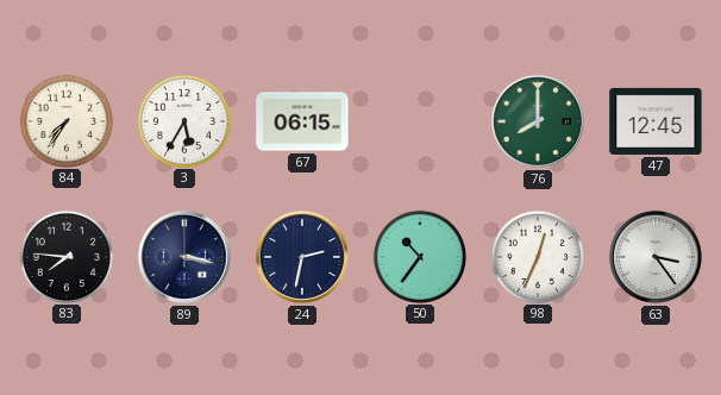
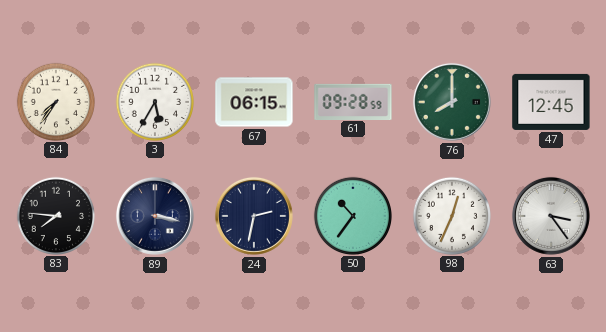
61: none -> 09:28
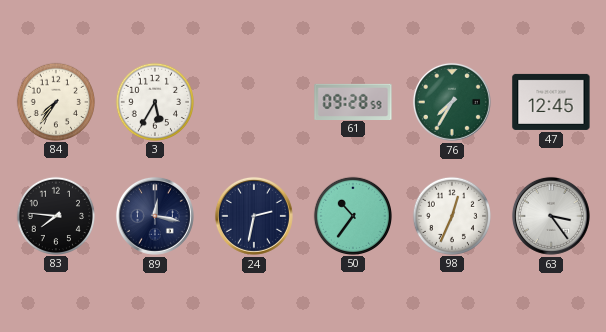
67: 06:15 -> none
76: 8:00 -> 7:35
89: 3:17 -> 12:17
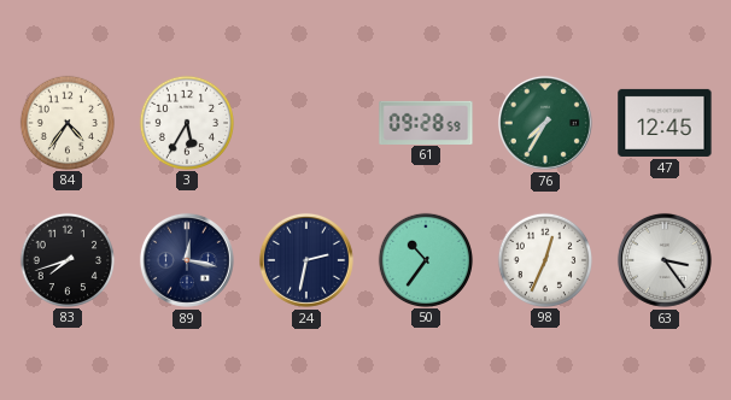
84: 7:36 -> 4:36
83: 7:46 -> 7:42
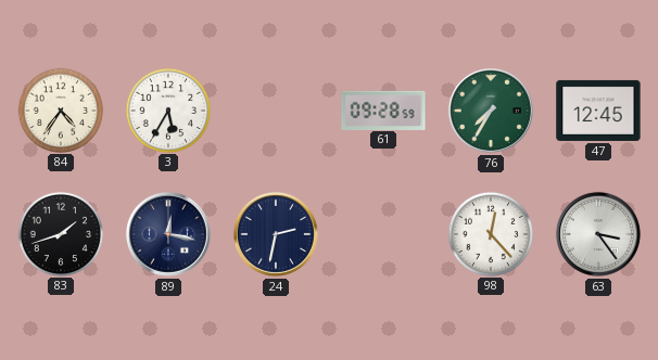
83: 7:42 -> 1:42
50: 10:36 -> none
98: 12:34 -> 12:23
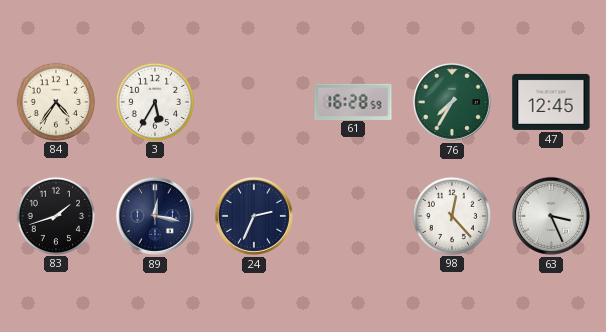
61: 09:28 -> 16:28
24: 2:32 -> 2:34
63: 3:24 -> 3:26
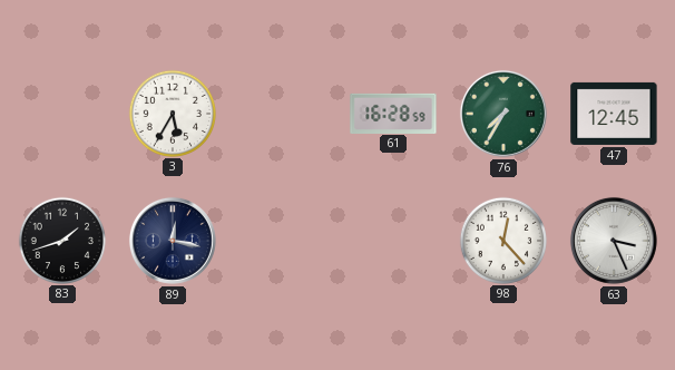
84: 4:36 -> none
24: 2:34 -> none
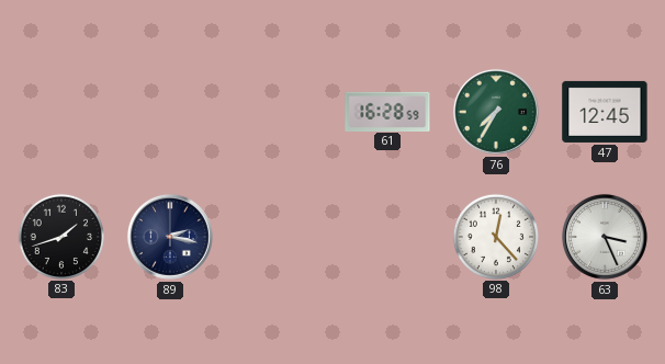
3: 5:35 -> none
89: 12:17 -> 2:17
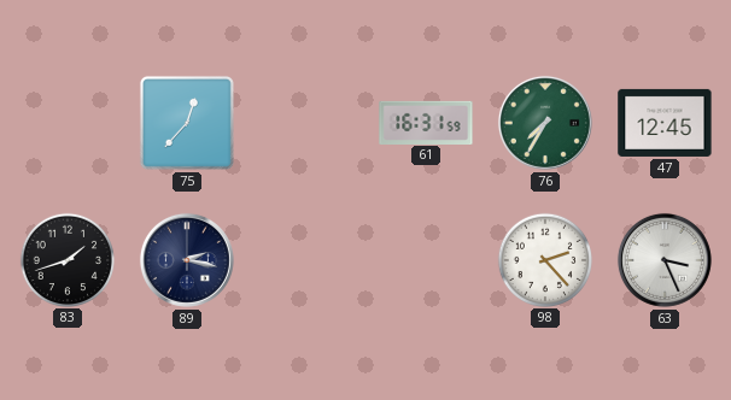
75: none -> 12:37
61: 16:28 -> 16:31
98: 12:23 -> 2:23
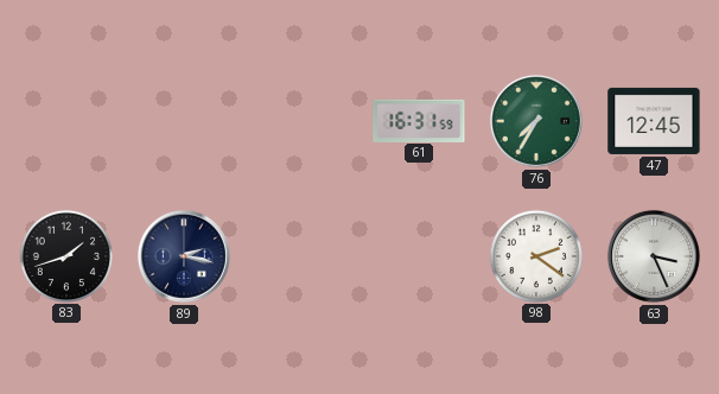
75: 12:37 -> none
98: 2:23 -> 2:21
